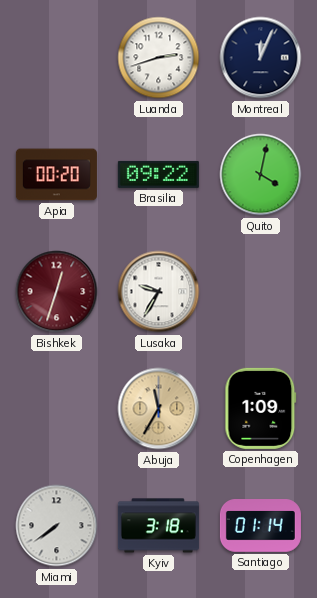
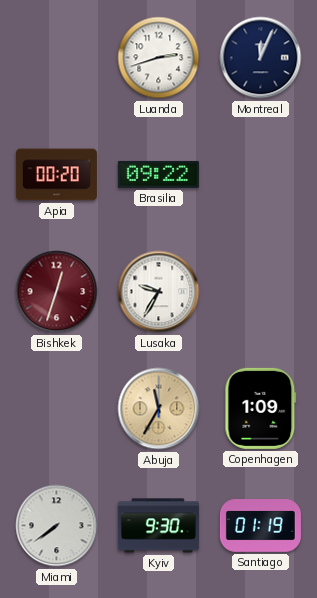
Quito: 4:02 -> none
Kyiv: 3:18 -> 9:30
Santiago: 01:14 -> 01:19
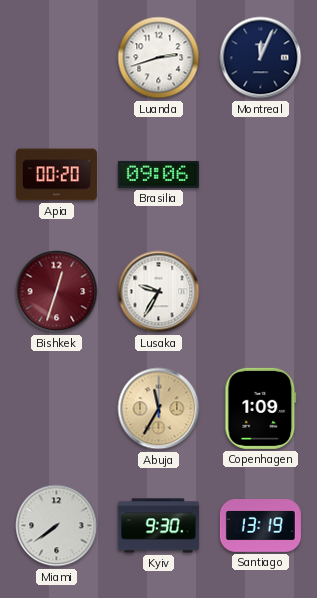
Brasilia: 09:22 -> 09:06
Santiago: 01:19 -> 13:19
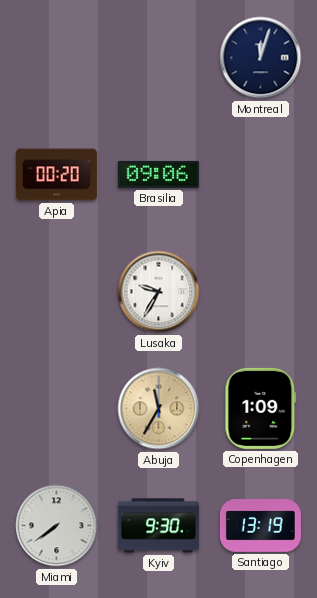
Luanda: 2:42 -> none
Montreal: 12:04 -> 12:03
Bishkek: 12:33 -> none
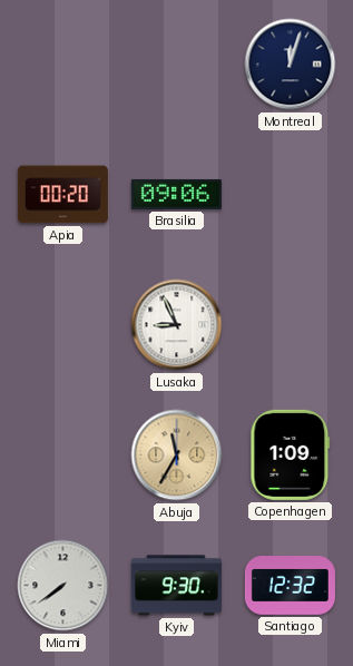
Lusaka: 9:35 -> 8:56
Santiago: 13:19 -> 12:32
